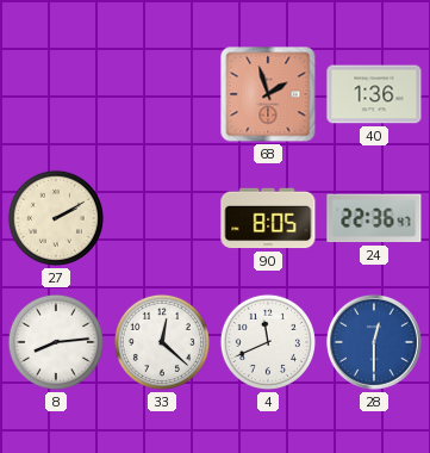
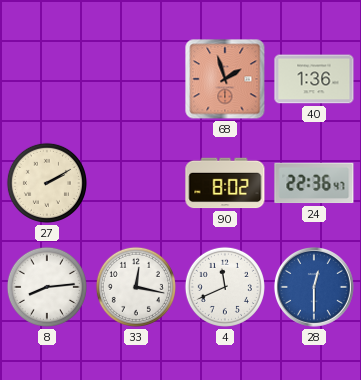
90: 8:05 -> 8:02
33: 12:22 -> 12:17
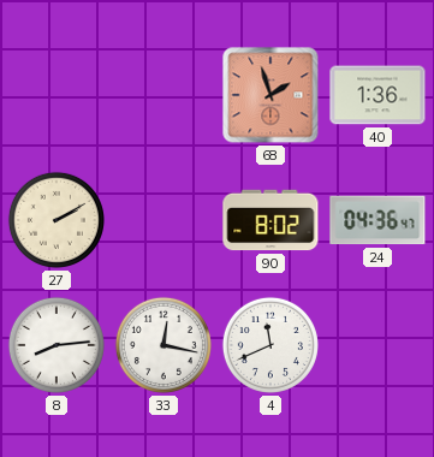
24: 22:36 -> 04:36
28: 12:30 -> none
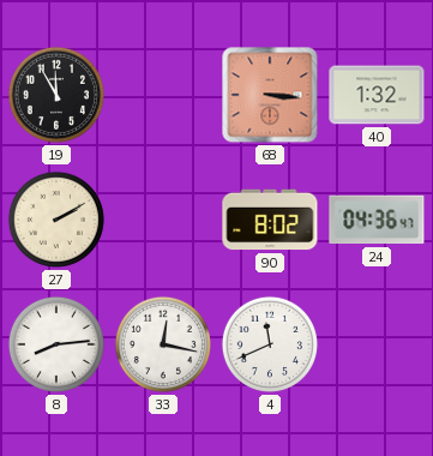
19: none -> 11:55
68: 1:57 -> 3:16
40: 1:36 -> 1:32
